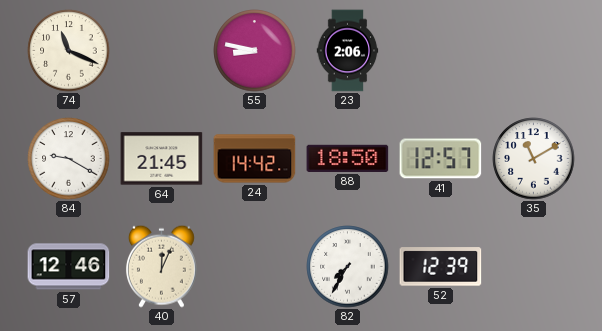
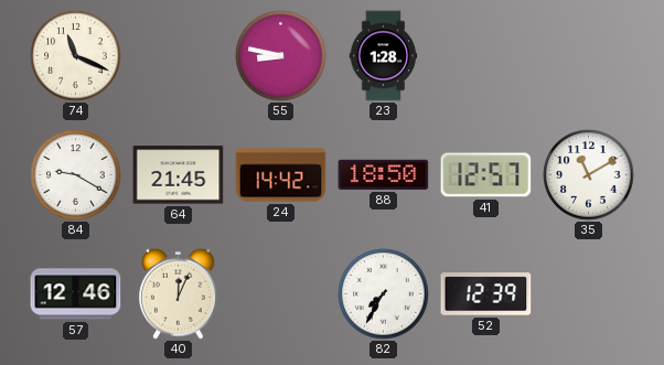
23: 2:06 -> 1:28
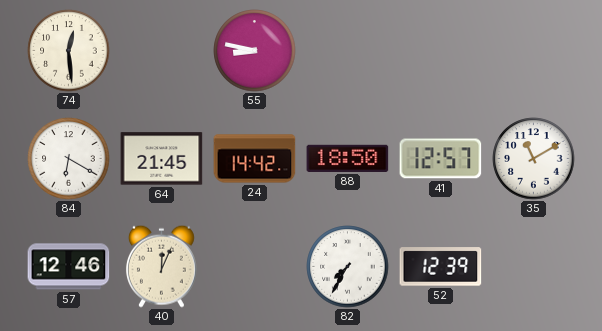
74: 11:19 -> 12:29
23: 1:28 -> none
84: 9:20 -> 6:20
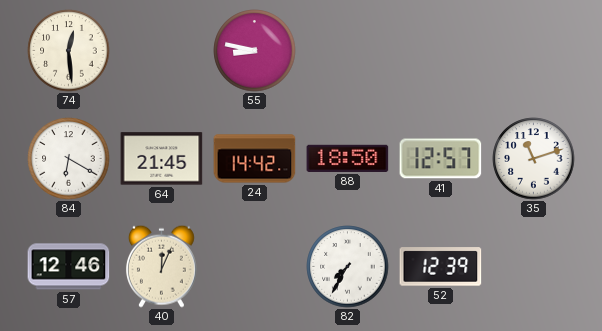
35: 11:10 -> 11:12
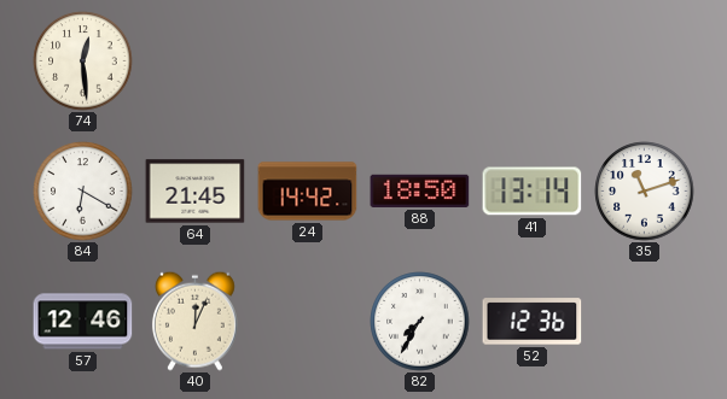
55: 8:47 -> none
41: 12:57 -> 13:14
52: 12:39 -> 12:36
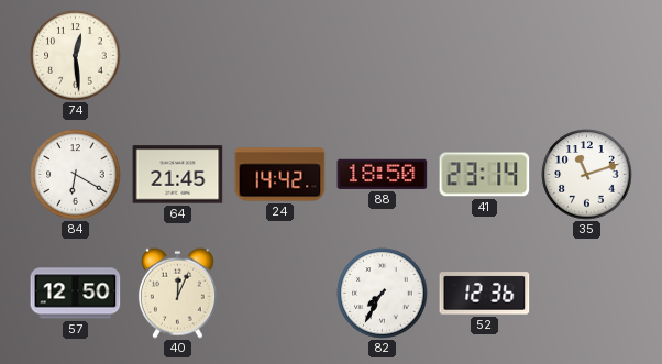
41: 13:14 -> 23:14
57: 12:46 -> 12:50
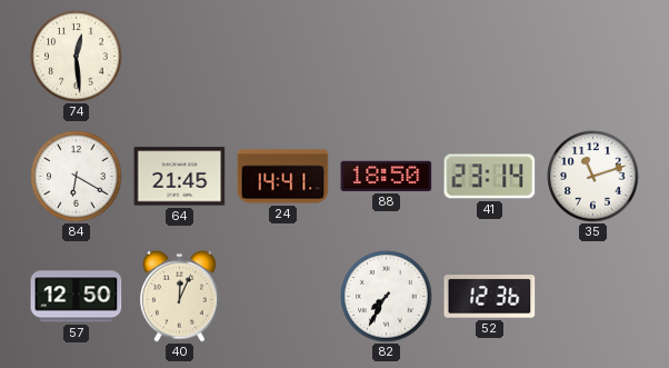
24: 14:42 -> 14:41
